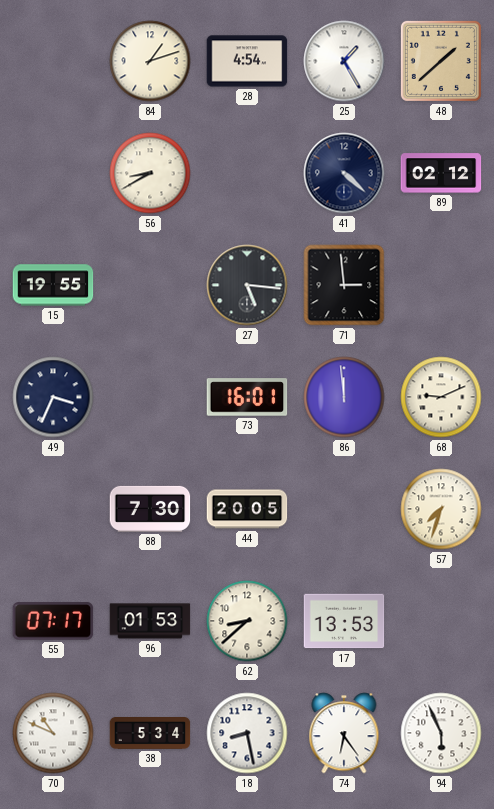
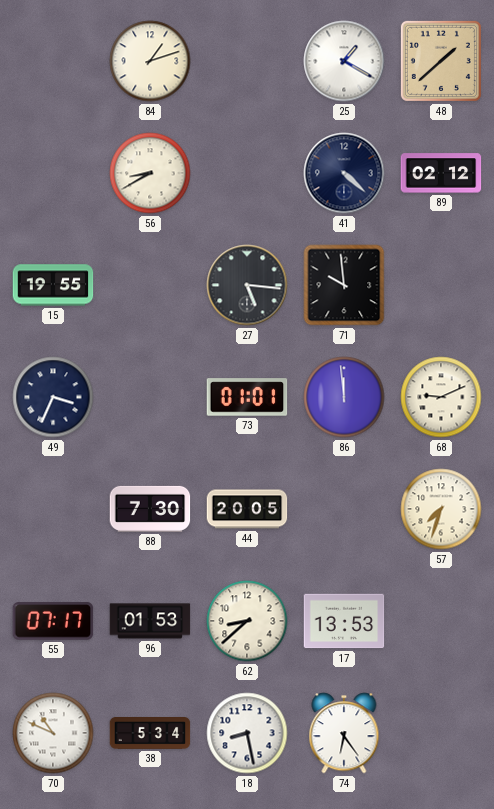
28: 4:54 -> none
25: 1:25 -> 1:20
71: 2:59 -> 9:59
73: 16:01 -> 01:01
94: 5:56 -> none
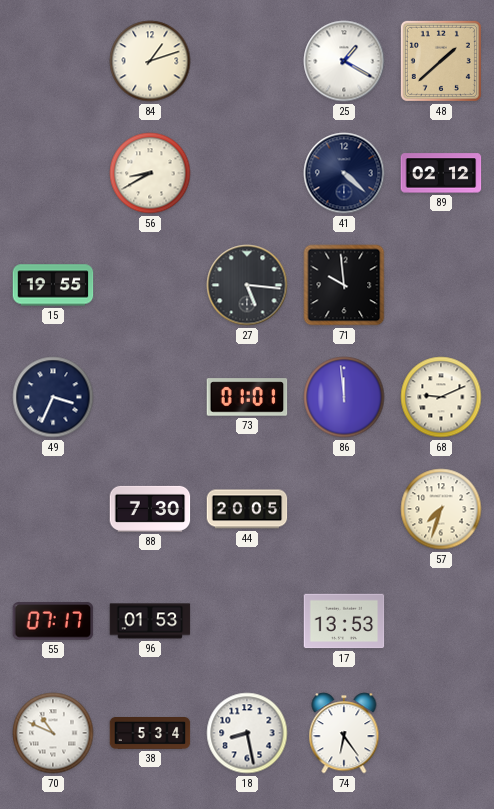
62: 8:38 -> none
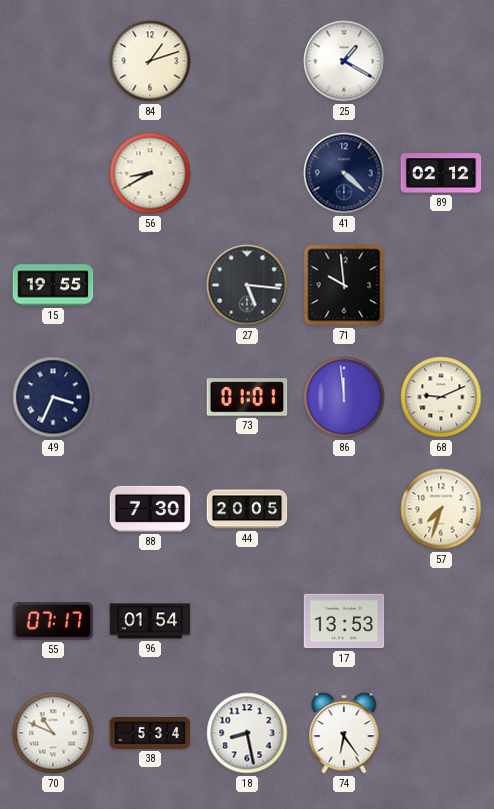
48: 1:38 -> none
96: 01:53 -> 01:54
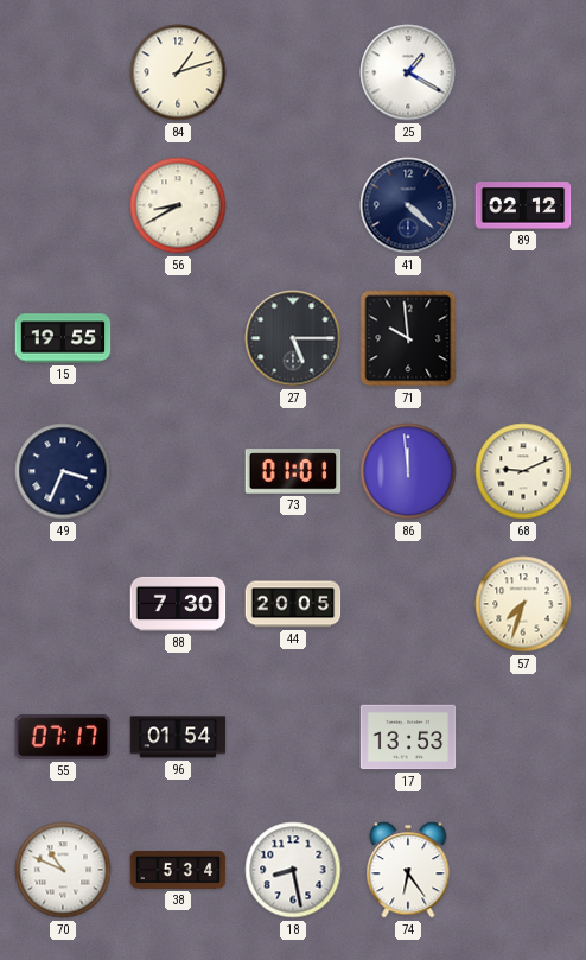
27: 5:16 -> 5:15
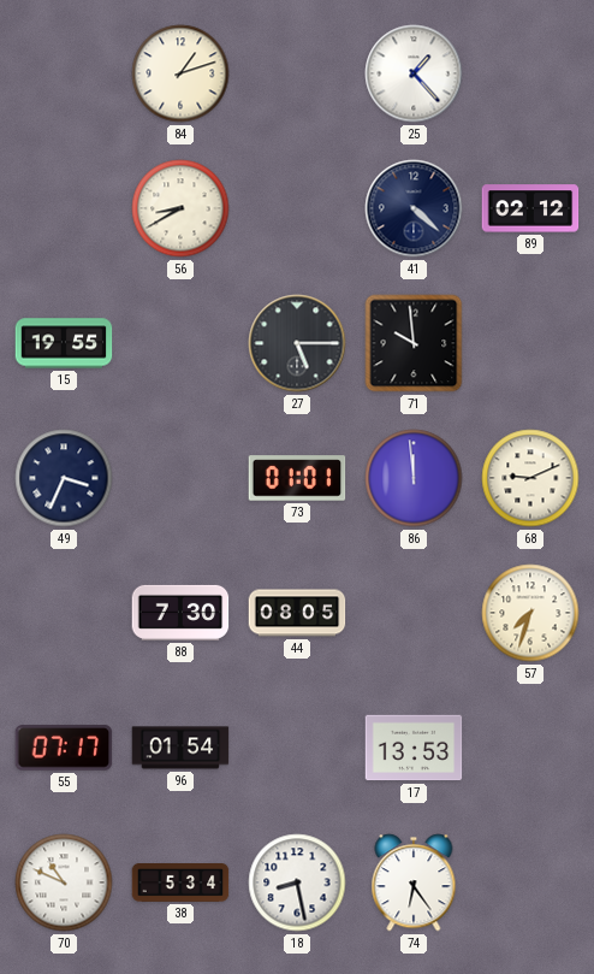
25: 1:20 -> 1:23
44: 20:05 -> 08:05
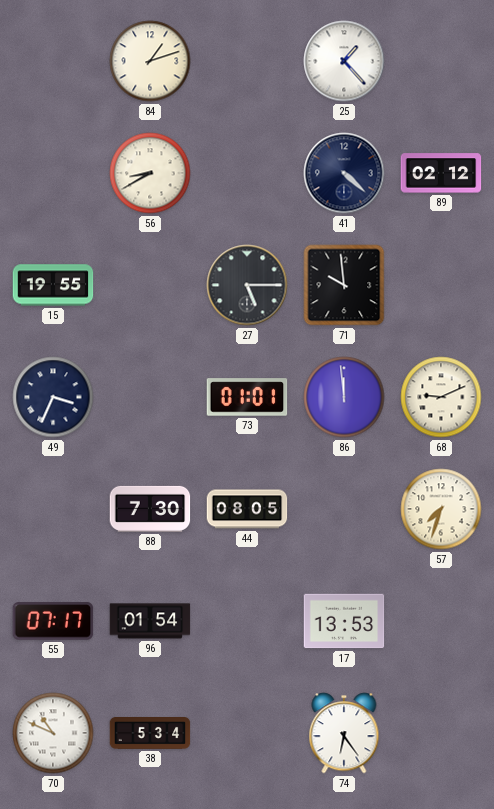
18: 8:28 -> none
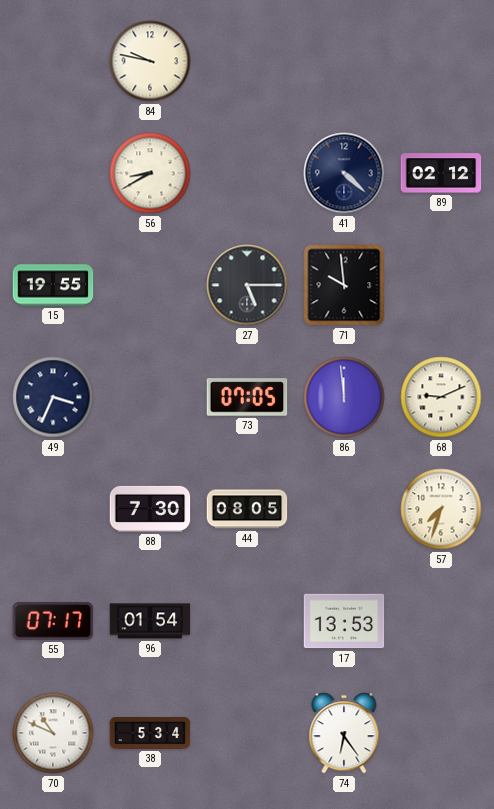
84: 1:12 -> 9:47
25: 1:23 -> none
73: 01:01 -> 07:05
